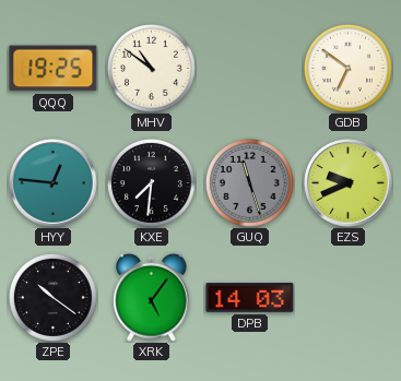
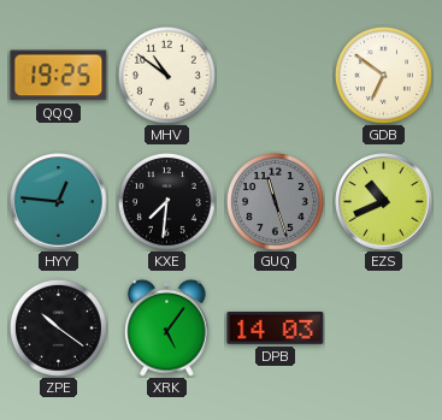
EZS: 9:41 -> 10:41
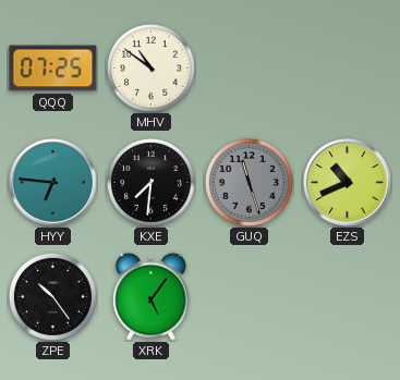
QQQ: 19:25 -> 07:25
GDB: 6:51 -> none
HYY: 12:46 -> 6:46
ZPE: 10:21 -> 10:24
DPB: 14:03 -> none
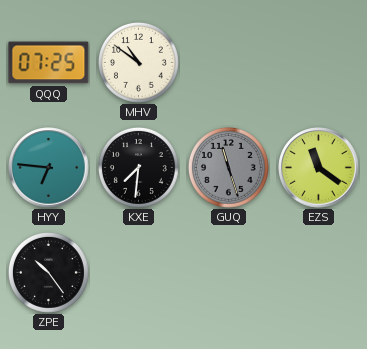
EZS: 10:41 -> 11:21
XRK: 5:06 -> none
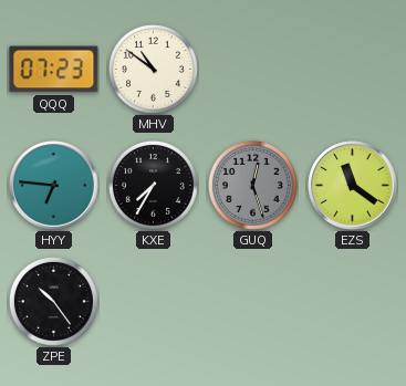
QQQ: 07:25 -> 07:23
KXE: 7:31 -> 7:35
GUQ: 11:27 -> 12:27
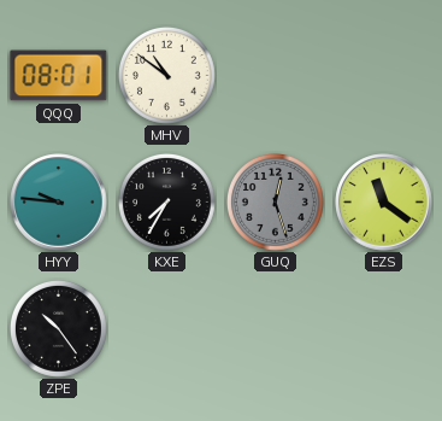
QQQ: 07:23 -> 08:01
HYY: 6:46 -> 9:46
